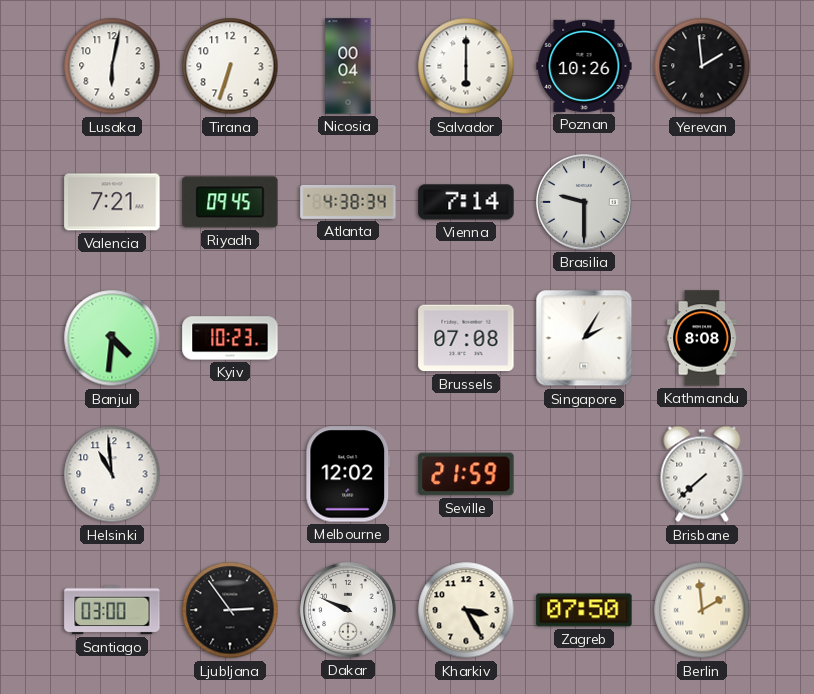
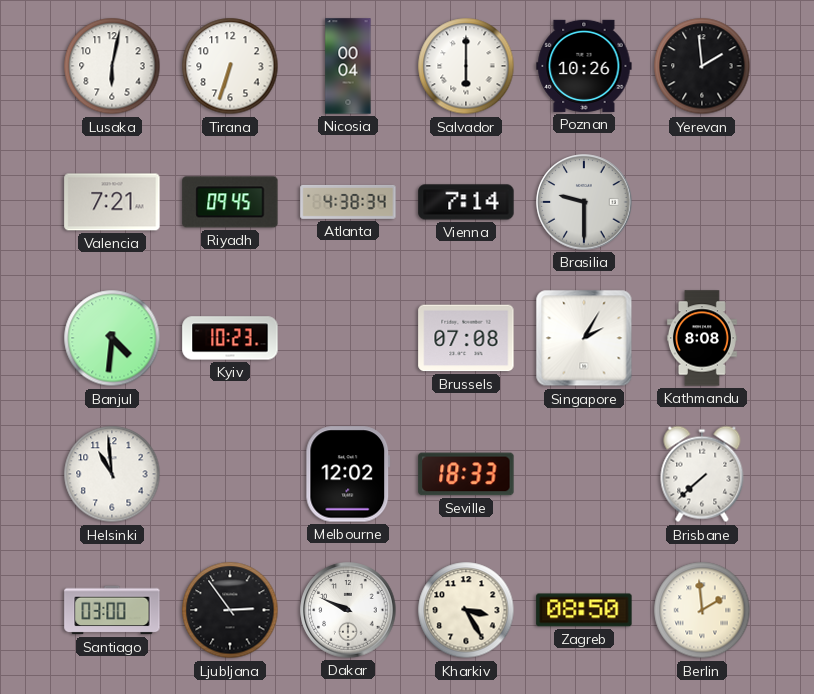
Seville: 21:59 -> 18:33
Zagreb: 07:50 -> 08:50
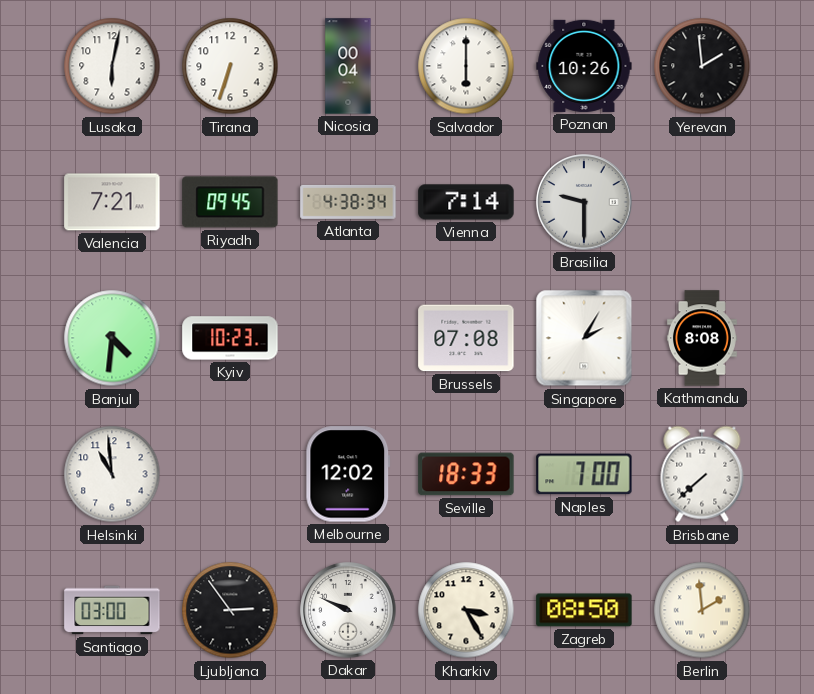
Naples: none -> 7:00
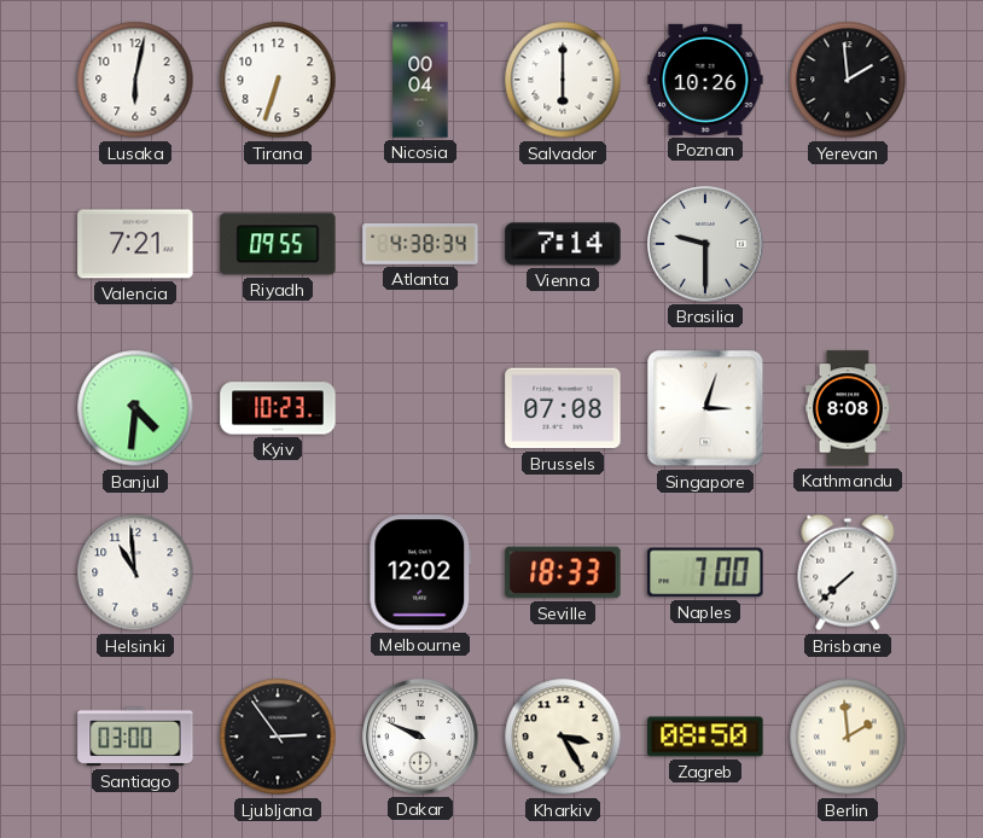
Riyadh: 09:45 -> 09:55
Singapore: 2:05 -> 3:03
